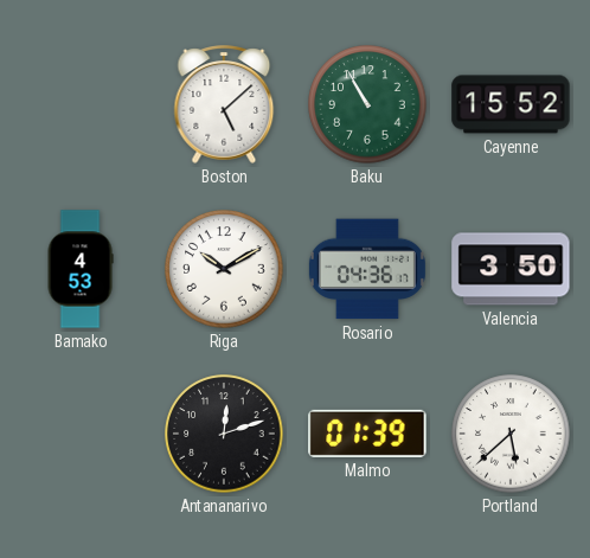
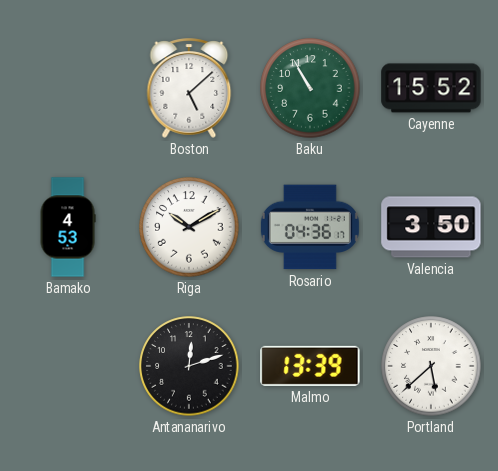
Malmo: 01:39 -> 13:39
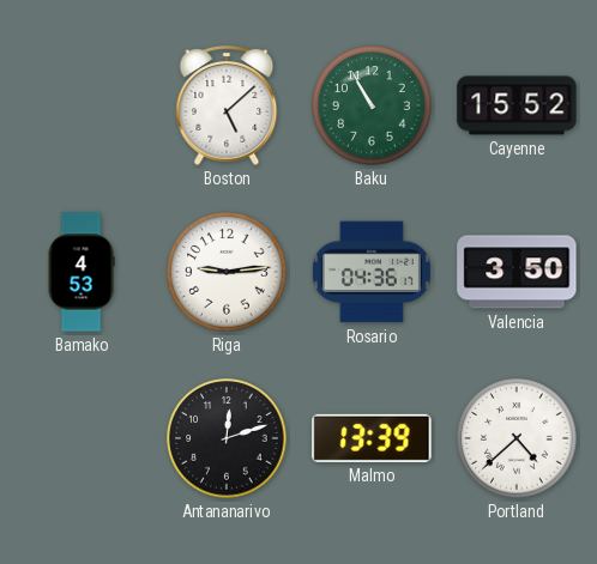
Riga: 10:10 -> 9:14
Portland: 5:38 -> 4:38
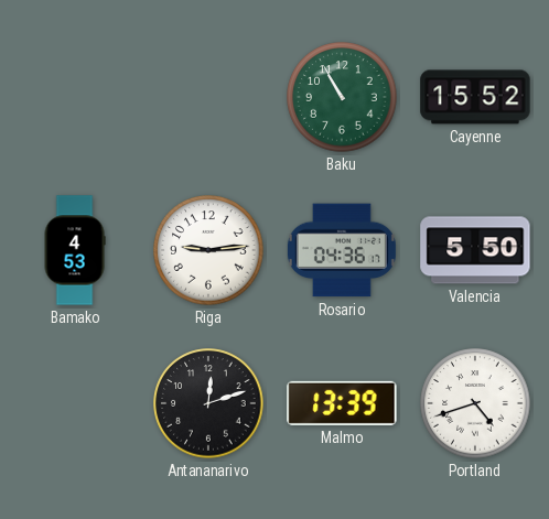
Boston: 5:08 -> none
Valencia: 3:50 -> 5:50
Portland: 4:38 -> 4:42
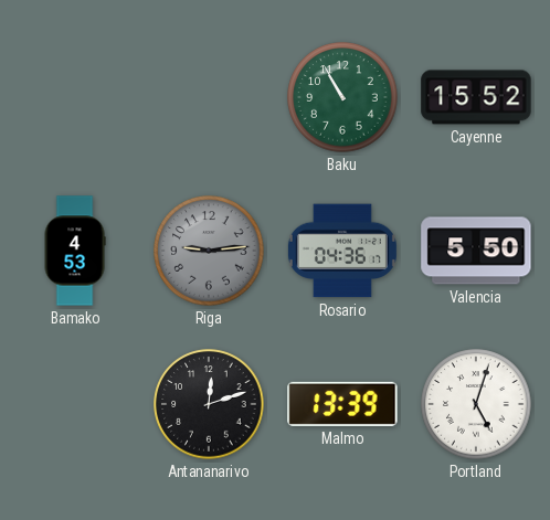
Riga dial: white -> grey
Portland: 4:42 -> 5:03
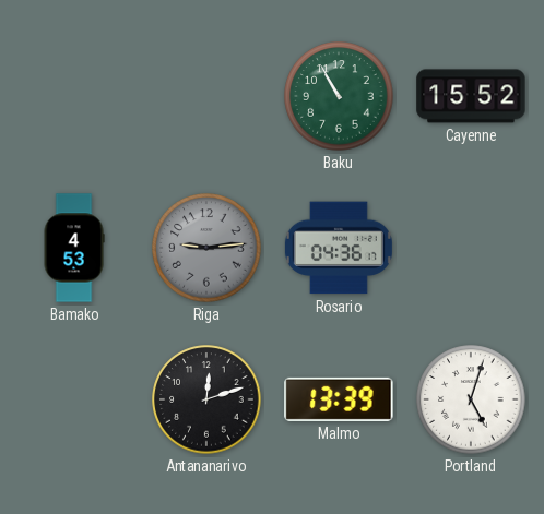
Valencia: 5:50 -> none
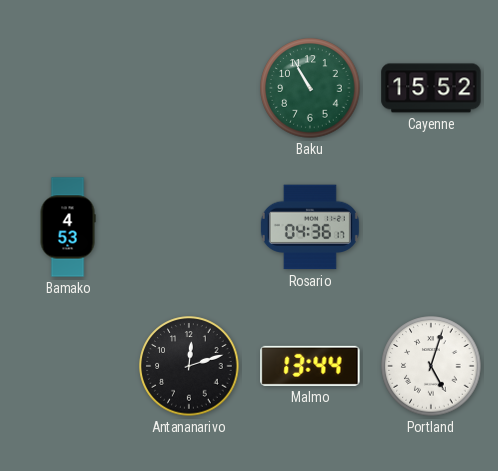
Riga: 9:14 -> none
Malmo: 13:39 -> 13:44
